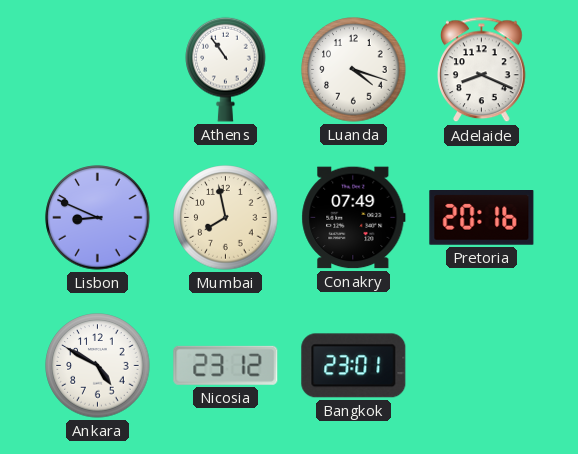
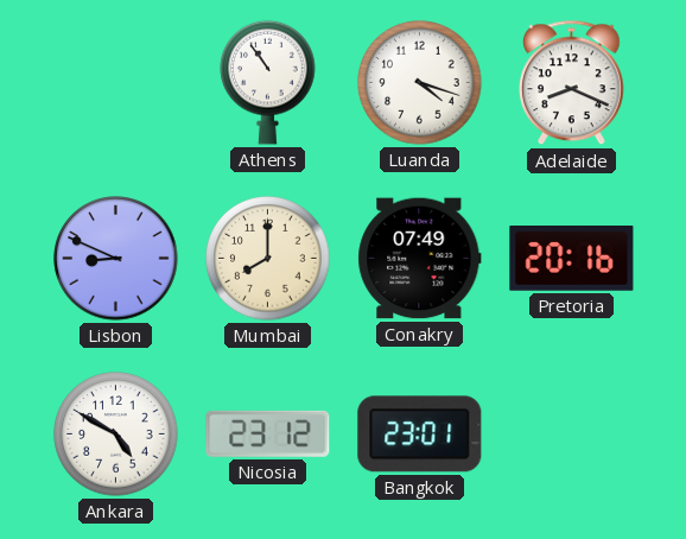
Mumbai: 7:58 -> 8:00
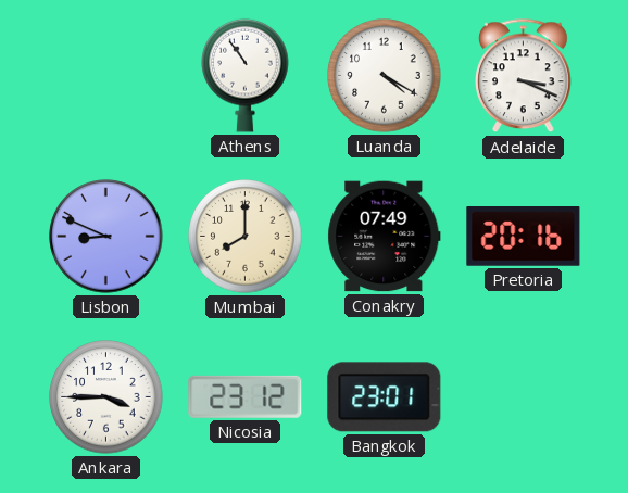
Luanda: 4:18 -> 4:20
Adelaide: 8:19 -> 3:19
Ankara: 4:50 -> 3:45
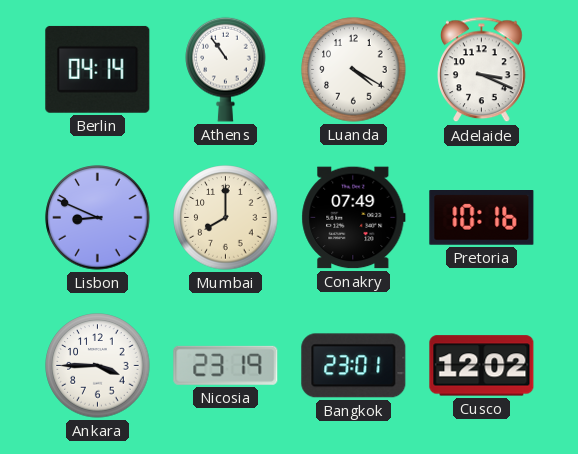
Berlin: none -> 04:14
Pretoria: 20:16 -> 10:16
Nicosia: 23:12 -> 23:19
Cusco: none -> 12:02
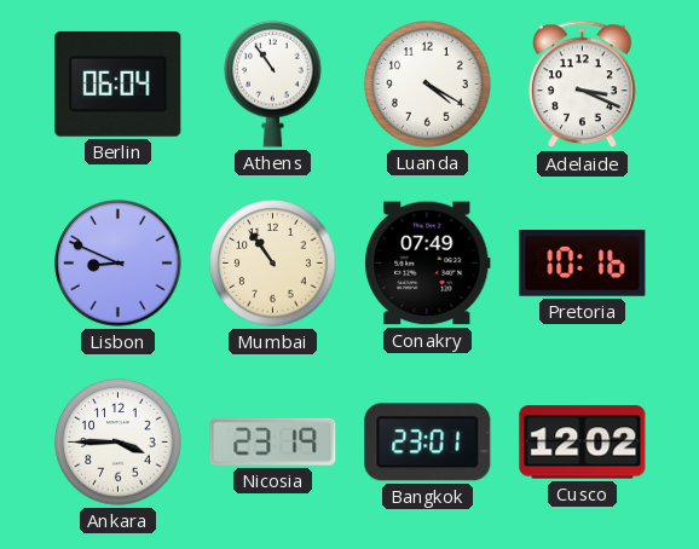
Berlin: 04:14 -> 06:04
Mumbai: 8:00 -> 10:54
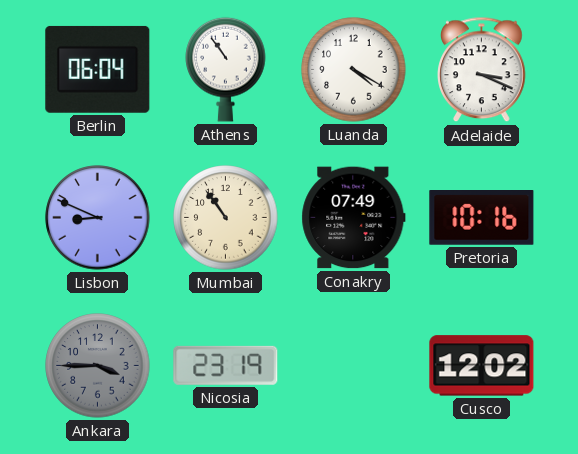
Ankara dial: white -> grey
Bangkok: 23:01 -> none
